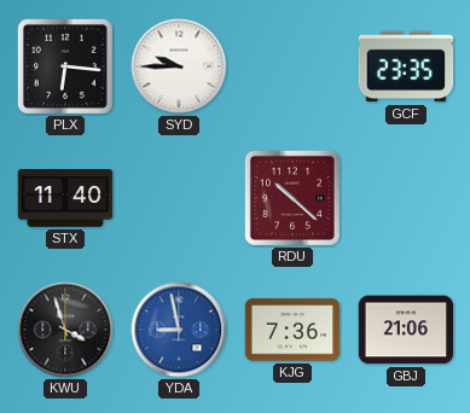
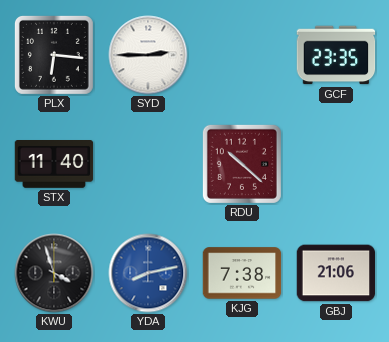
SYD: 9:45 -> 2:45
YDA: 8:58 -> 8:13
KJG: 7:36 -> 7:38
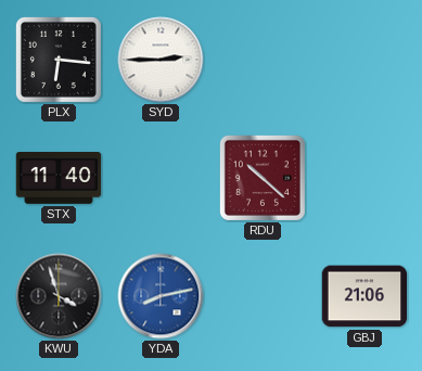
GCF: 23:35 -> none
KJG: 7:38 -> none
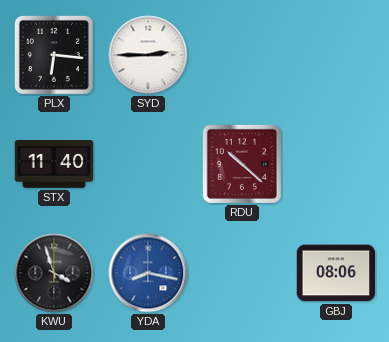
YDA: 8:13 -> 8:17
GBJ: 21:06 -> 08:06
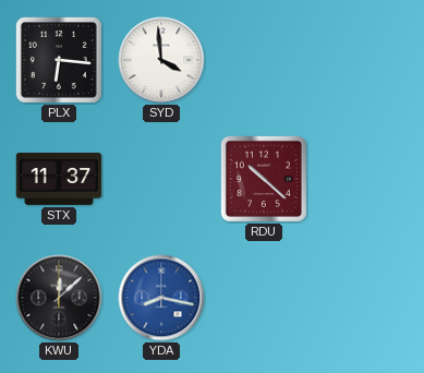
SYD: 2:45 -> 3:59
STX: 11:40 -> 11:37
KWU: 3:57 -> 12:08
GBJ: 08:06 -> none
